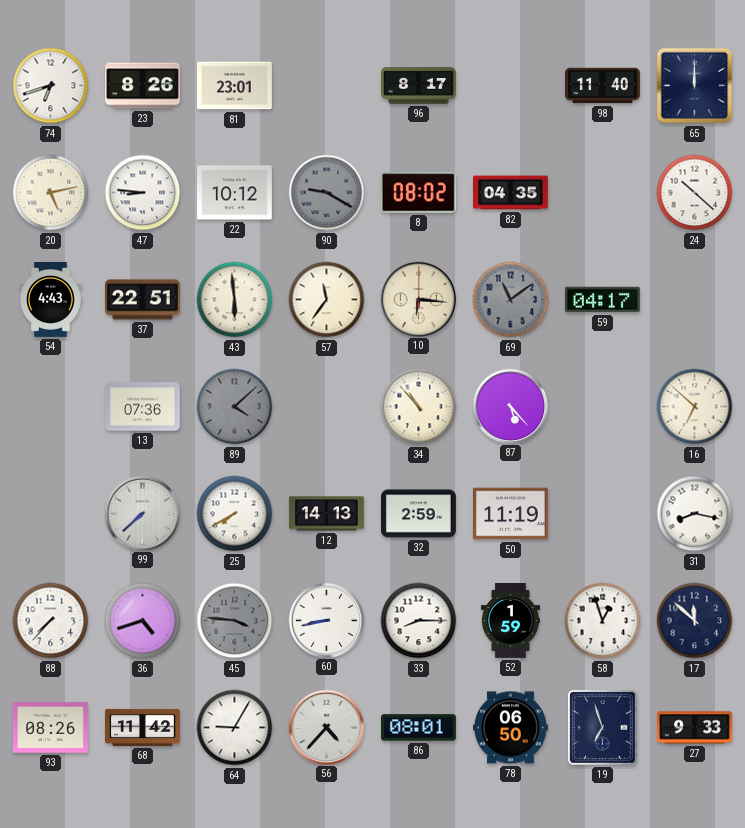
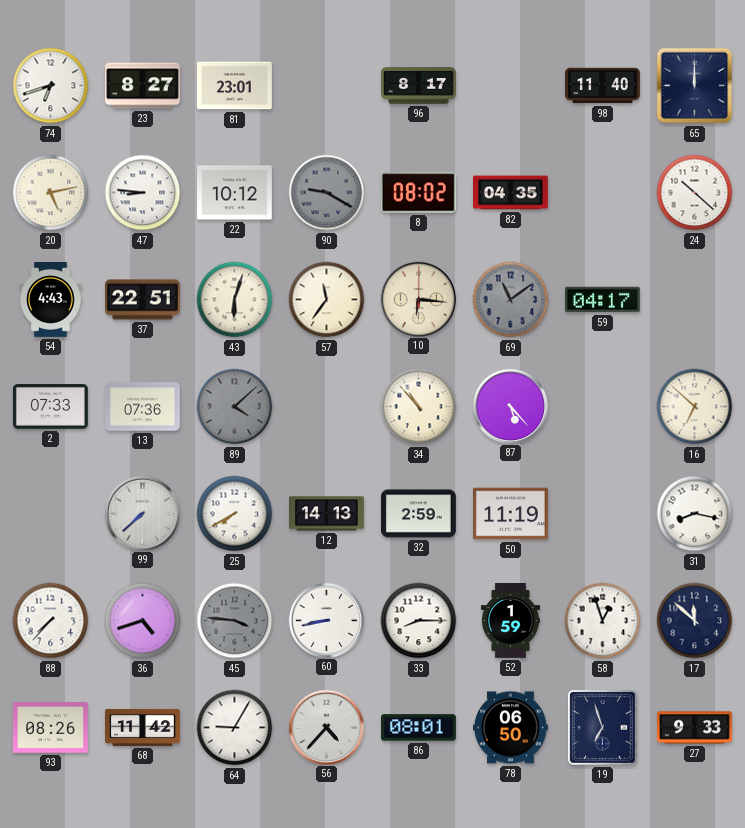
23: 8:26 -> 8:27
43: 5:59 -> 6:03
2: none -> 07:33
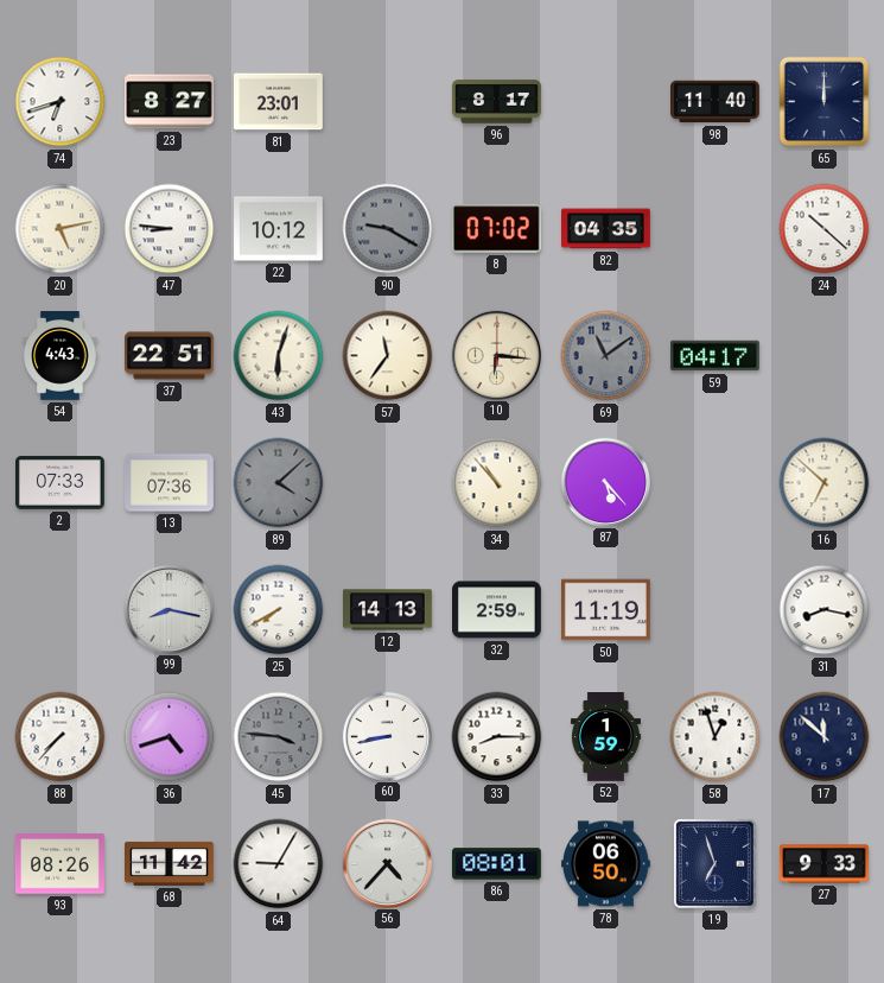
8: 08:02 -> 07:02
99: 7:38 -> 8:17
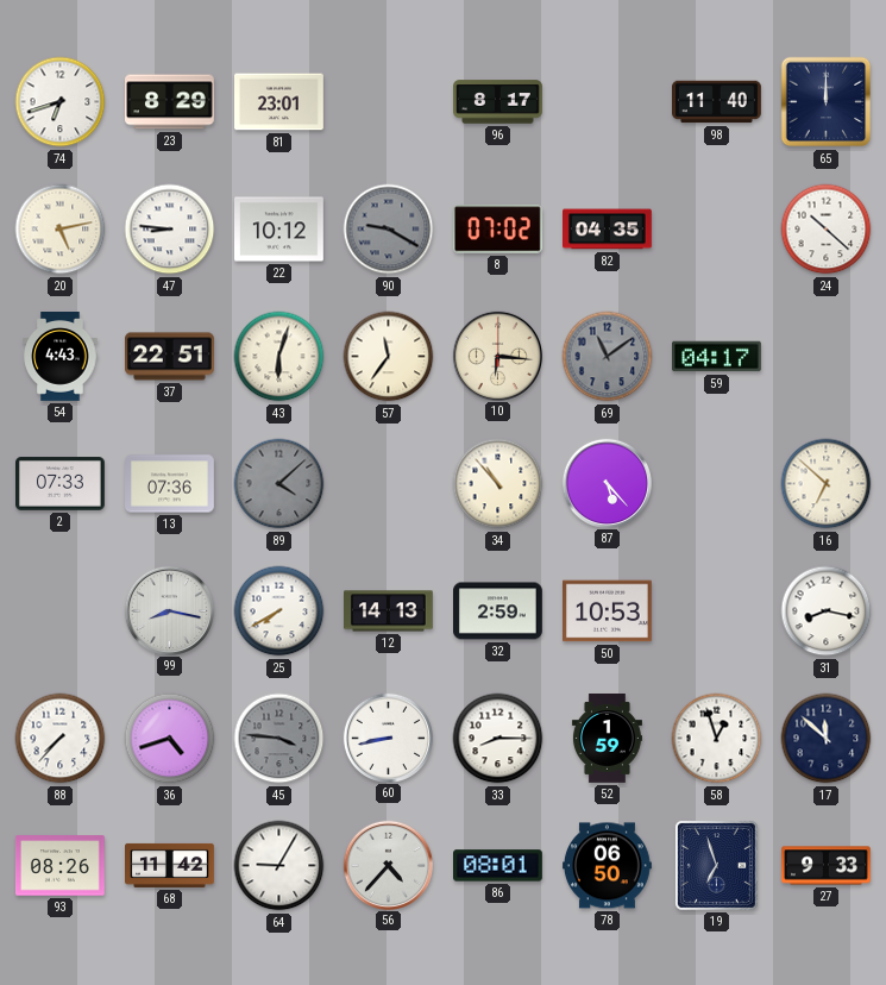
23: 8:27 -> 8:29
50: 11:19 -> 10:53
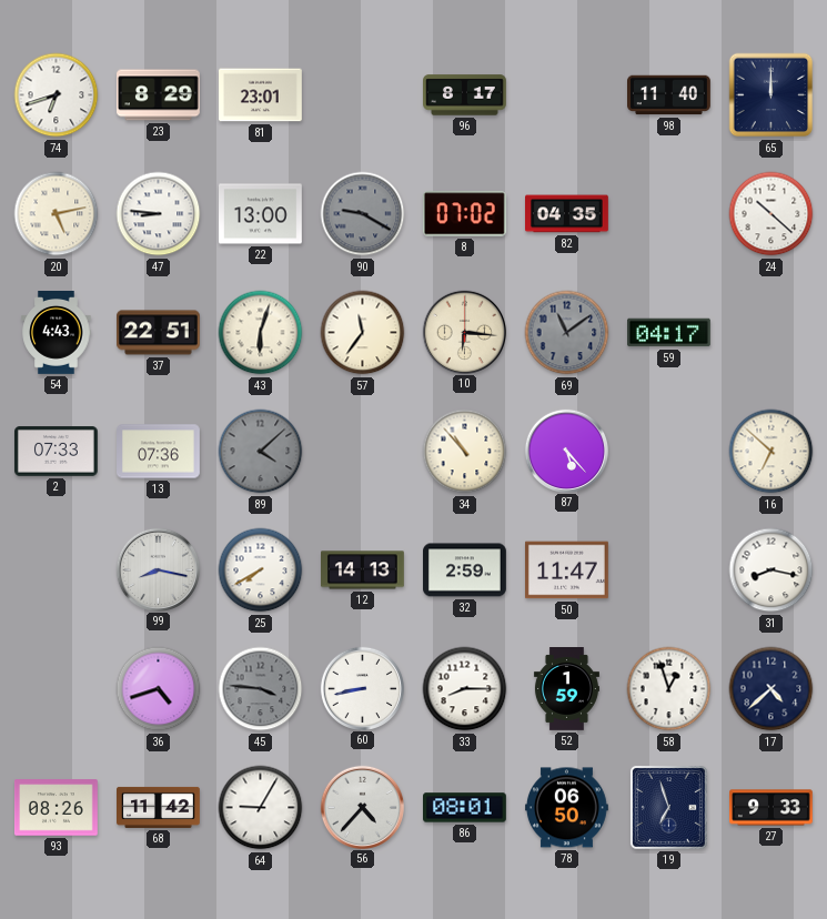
22: 10:12 -> 13:00
50: 10:53 -> 11:47
88: 7:37 -> none
17: 11:52 -> 4:38
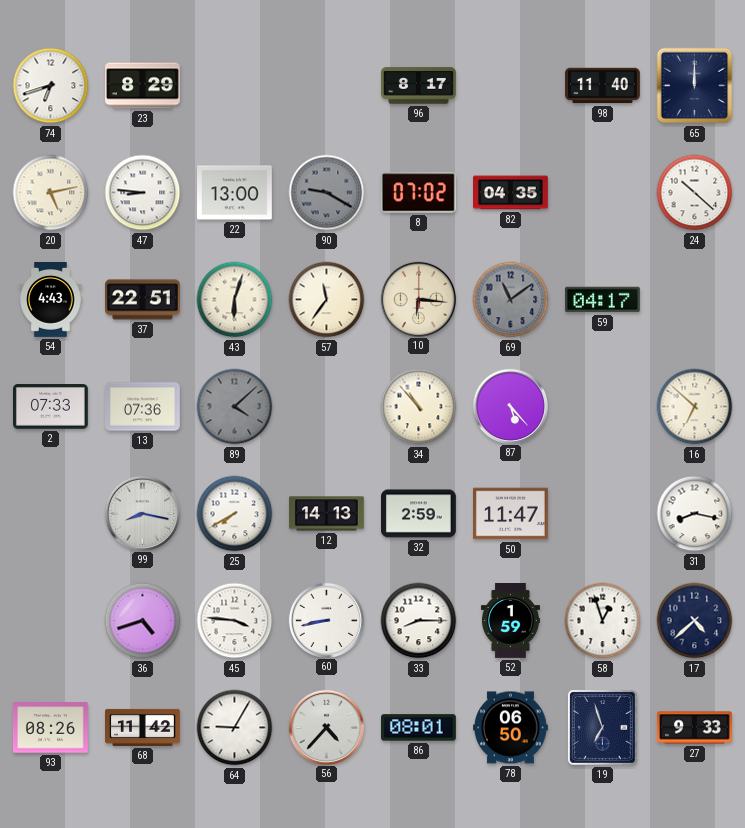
81: 23:01 -> none
45 dial: grey -> white
